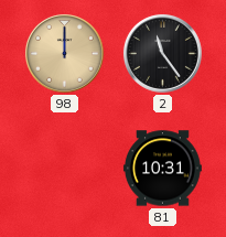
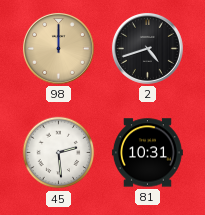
2: 11:24 -> 4:42
45: none -> 2:29
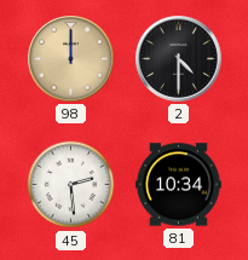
2: 4:42 -> 4:30
81: 10:31 -> 10:34
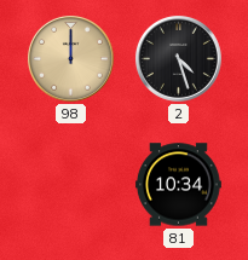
2: 4:30 -> 4:27
45: 2:29 -> none
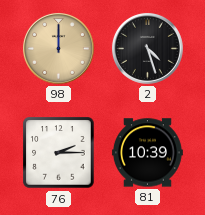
76: none -> 2:15
81: 10:34 -> 10:39
